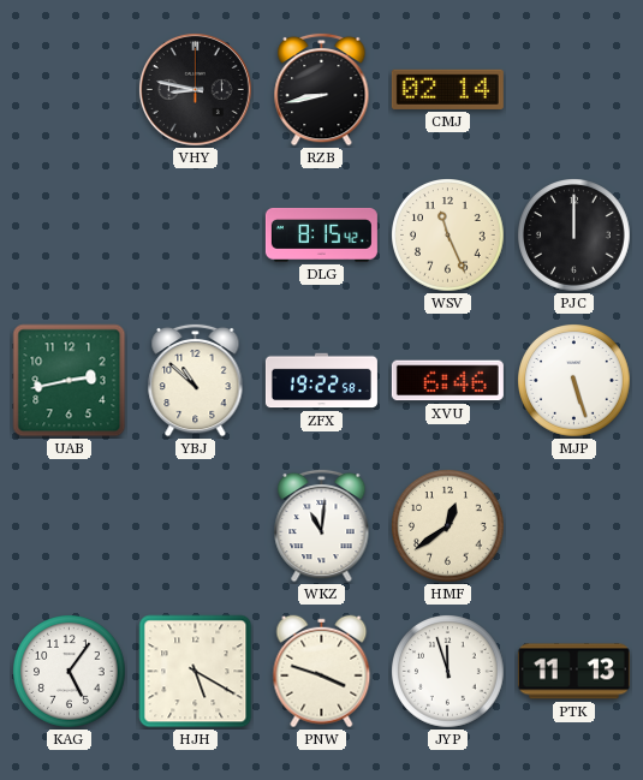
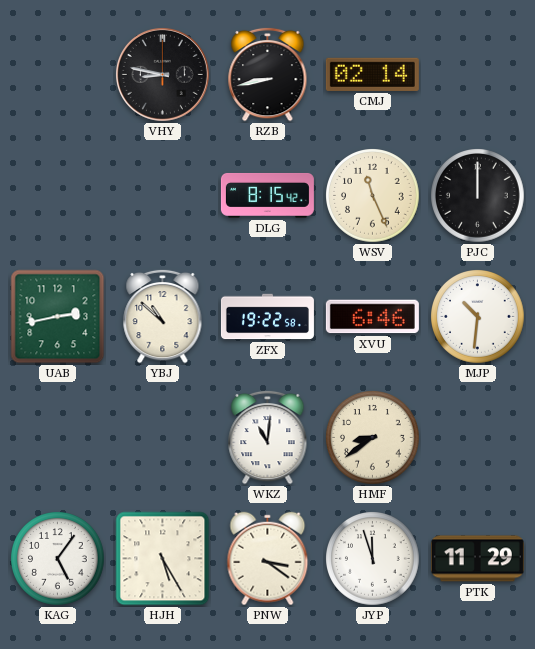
MJP: 5:27 -> 10:31
HMF: 12:39 -> 8:39
HJH: 5:20 -> 5:25
PNW: 3:48 -> 3:21
PTK: 11:13 -> 11:29
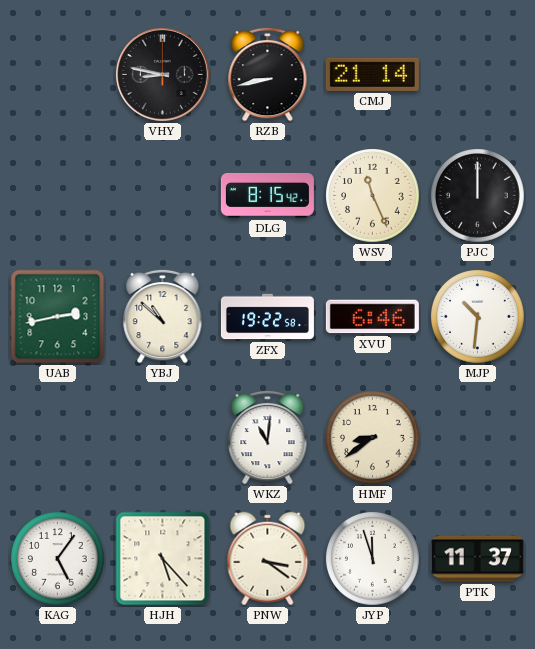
CMJ: 02:14 -> 21:14
HJH: 5:25 -> 5:23
PTK: 11:29 -> 11:37
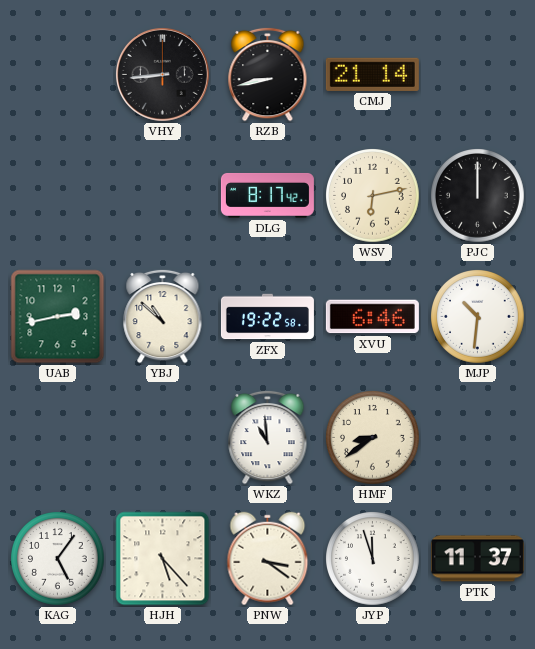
VHY: 8:47 -> 8:44
DLG: 8:15 -> 8:17
WSV: 11:26 -> 6:13
WKZ: 11:01 -> 10:59
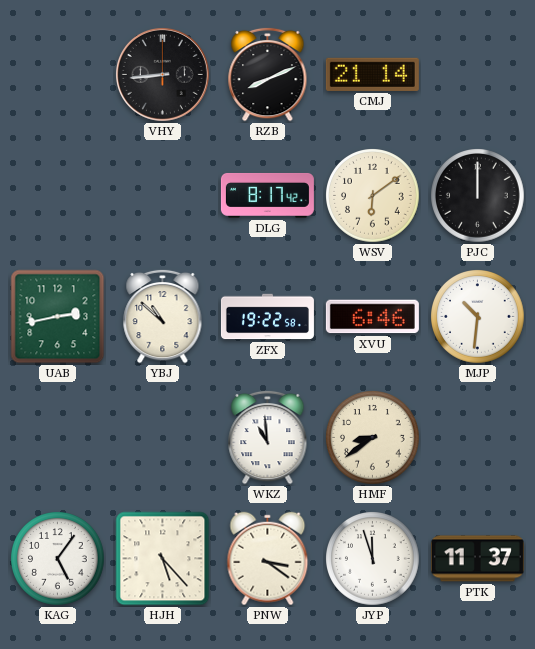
RZB: 8:43 -> 8:11
WSV: 6:13 -> 6:09
